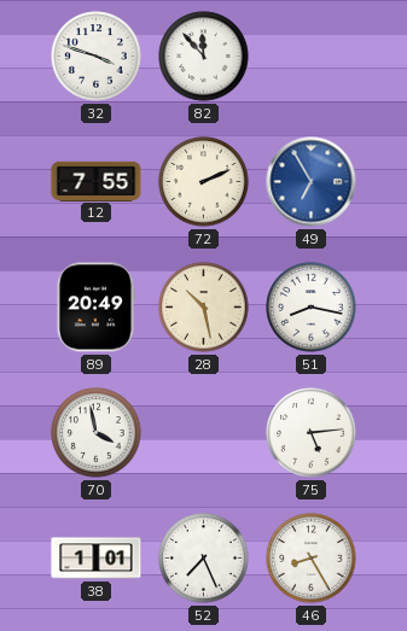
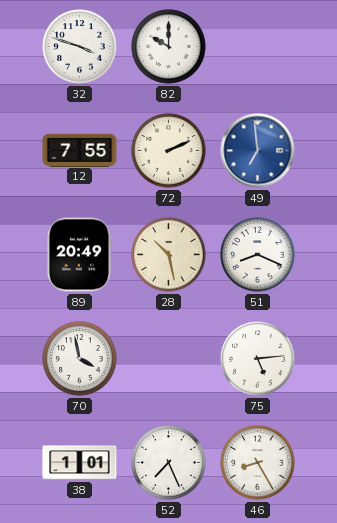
82: 11:53 -> 10:00
49: 6:55 -> 6:59
51: 8:17 -> 8:19
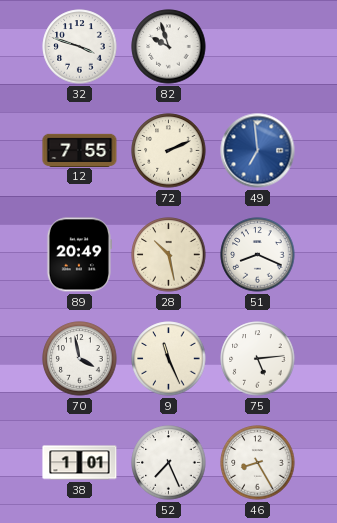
82: 10:00 -> 9:57
9: none -> 11:26
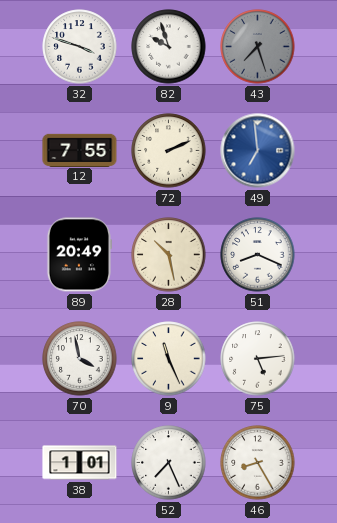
43: none -> 7:27
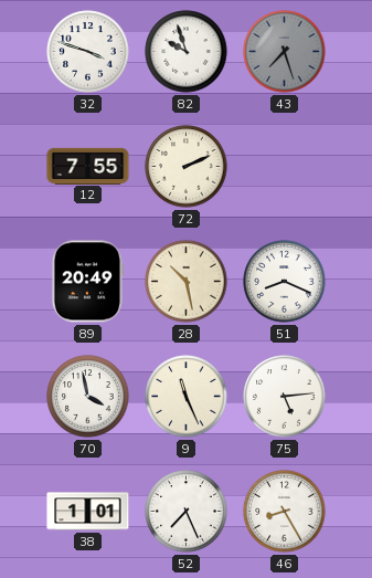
49: 6:59 -> none
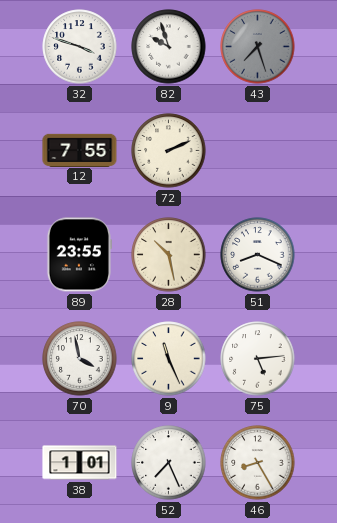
89: 20:49 -> 23:55
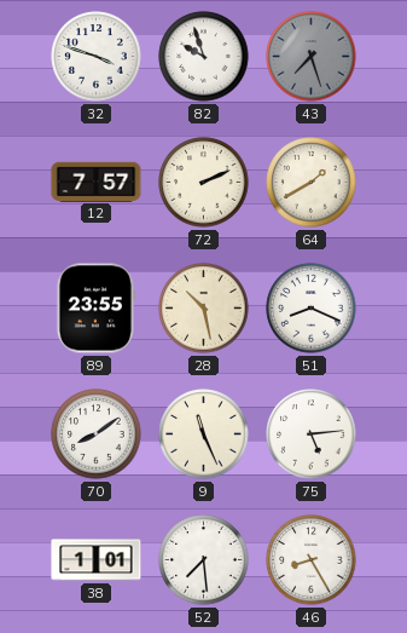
12: 7:55 -> 7:57
64: none -> 1:40
70: 3:58 -> 8:09
52: 7:26 -> 7:29
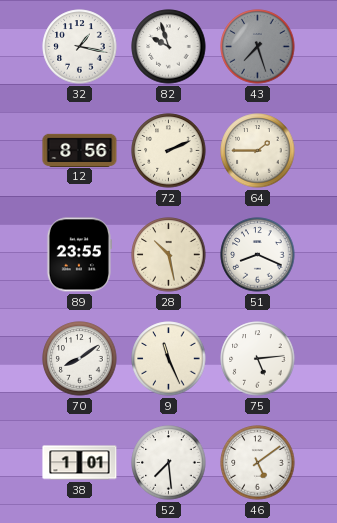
32: 3:48 -> 1:17
12: 7:57 -> 8:56
64: 1:40 -> 1:45
46: 8:25 -> 5:09
